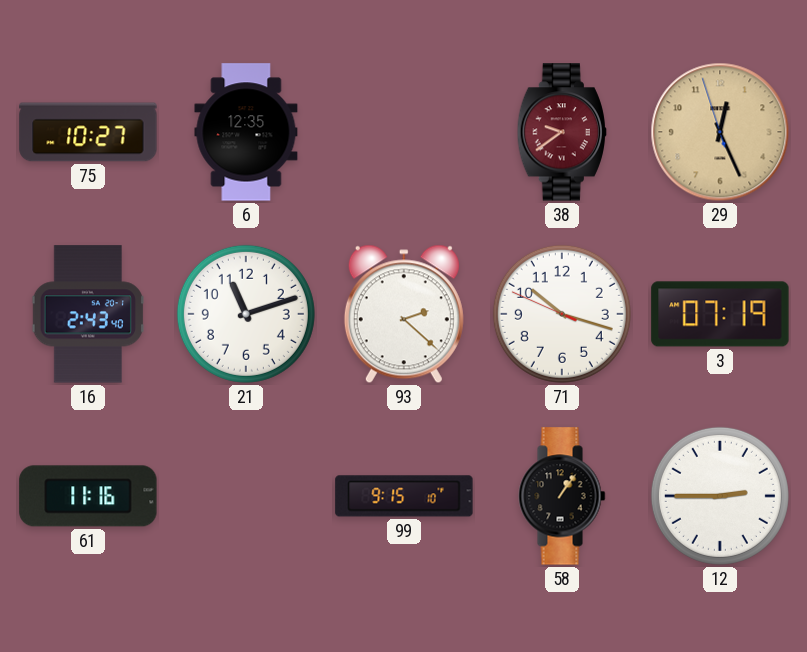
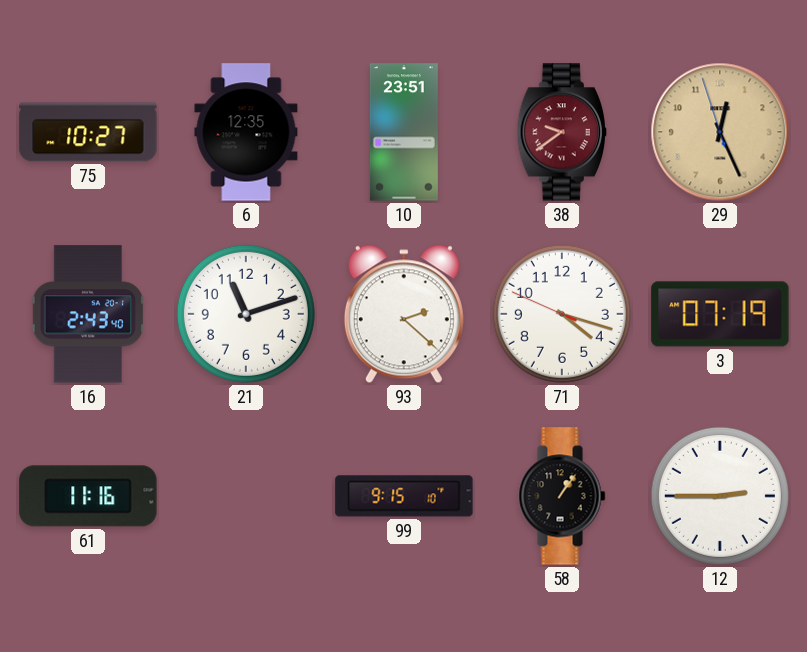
10: none -> 23:51
71: 10:17 -> 4:17
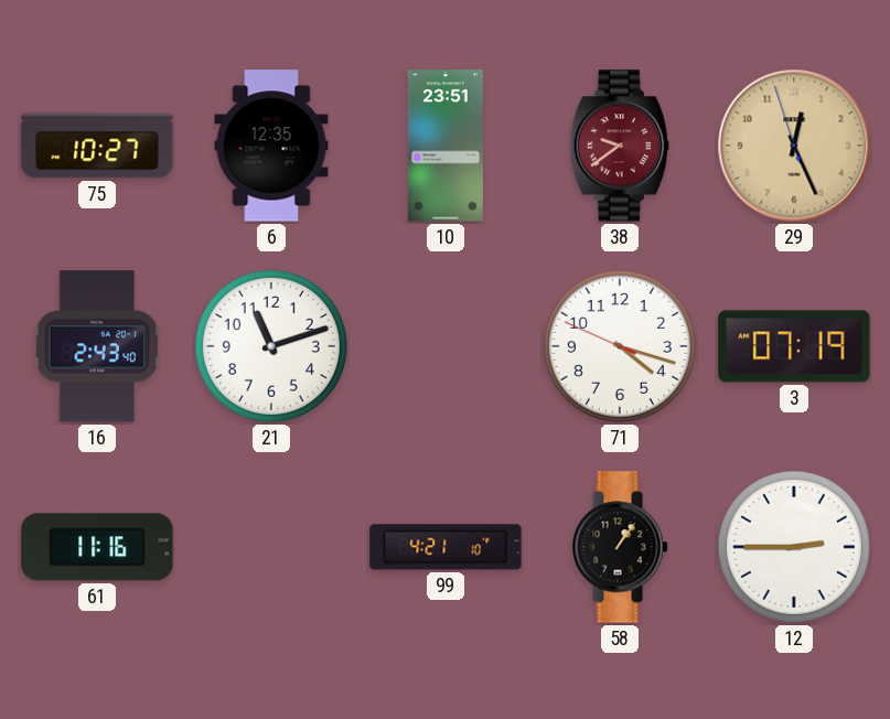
93: 2:22 -> none
99: 9:15 -> 4:21
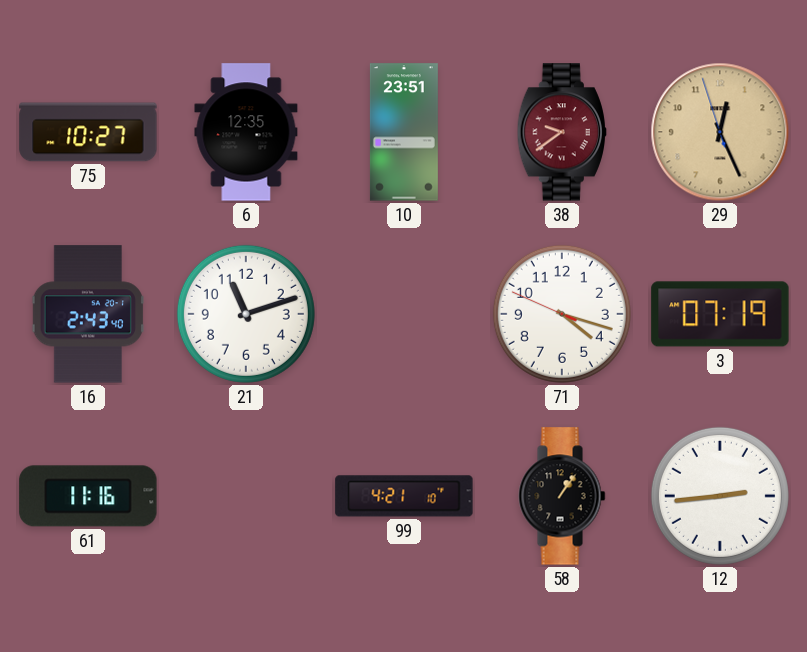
12: 2:45 -> 2:44
